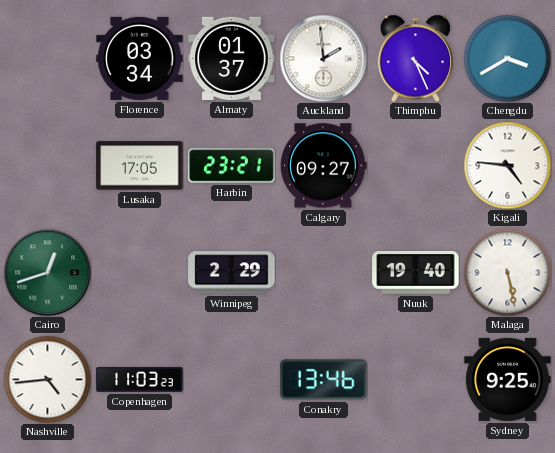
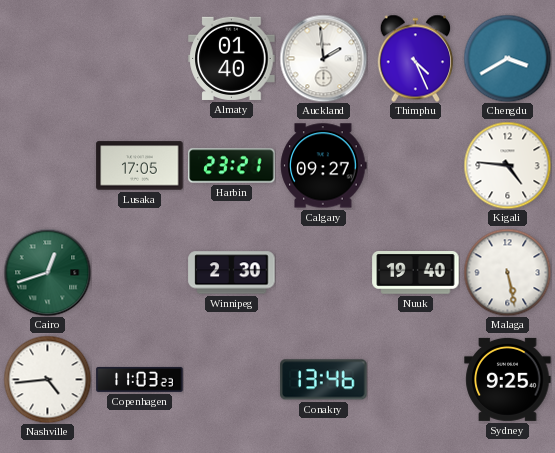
Florence: 03:34 -> none
Almaty: 01:37 -> 01:40
Winnipeg: 2:29 -> 2:30
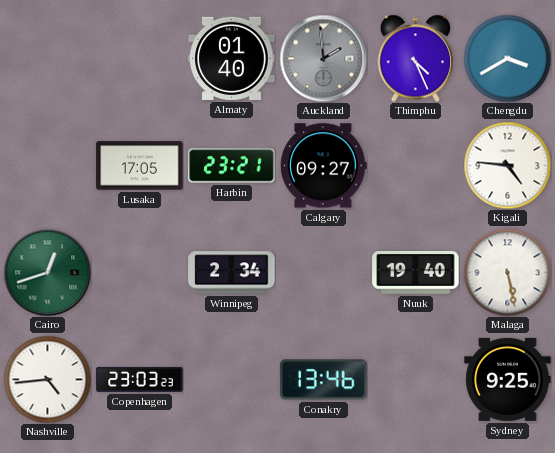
Auckland dial: white -> grey
Winnipeg: 2:30 -> 2:34
Copenhagen: 11:03 -> 23:03
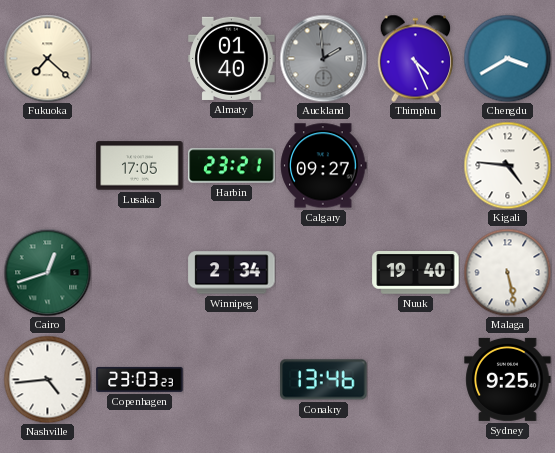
Fukuoka: none -> 7:22
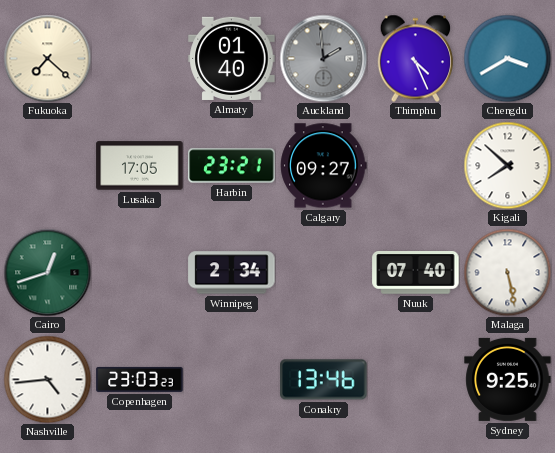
Kigali: 4:46 -> 7:52
Nuuk: 19:40 -> 07:40
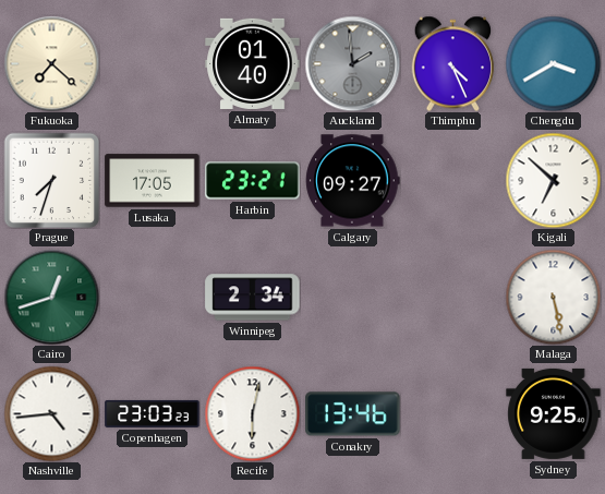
Prague: none -> 7:33
Kigali: 7:52 -> 6:52
Nuuk: 07:40 -> none
Recife: none -> 6:02
